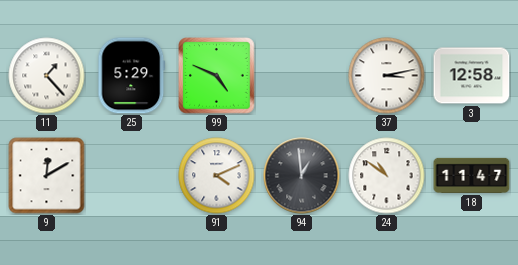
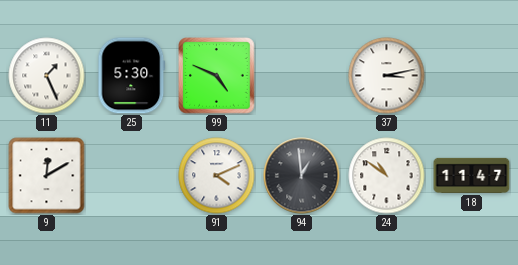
11: 1:23 -> 1:26
25: 5:29 -> 5:30
3: 12:58 -> none
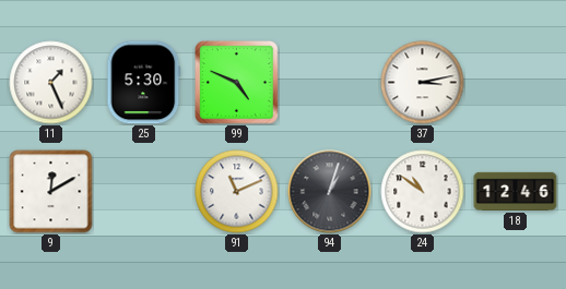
91: 4:11 -> 11:11
94: 12:59 -> 1:03
18: 11:47 -> 12:46
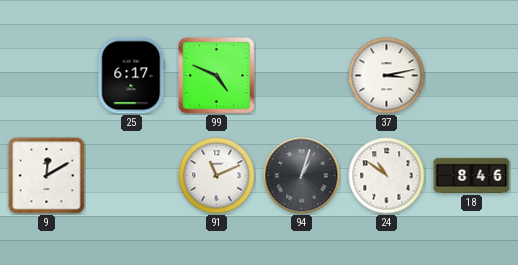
11: 1:26 -> none
25: 5:30 -> 6:17
18: 12:46 -> 8:46
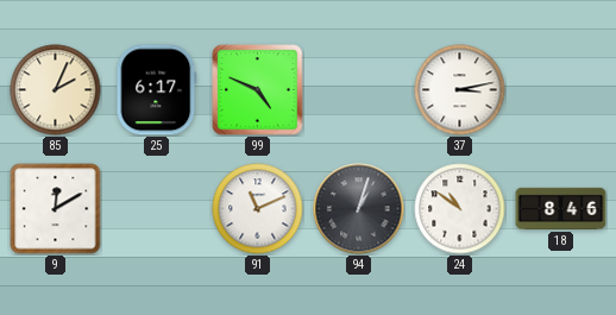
85: none -> 2:04
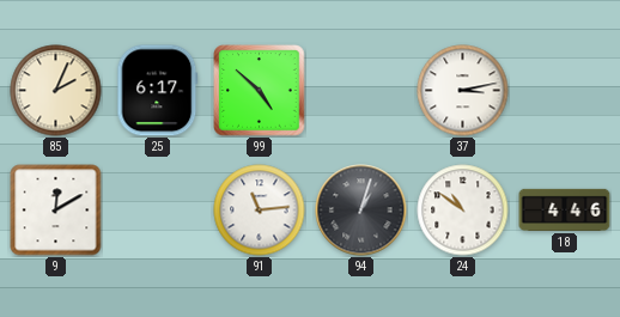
99: 4:49 -> 4:52
91: 11:11 -> 11:14
18: 8:46 -> 4:46
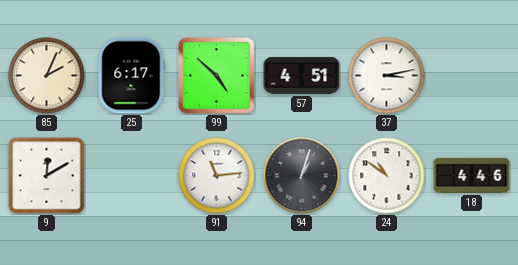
57: none -> 4:51
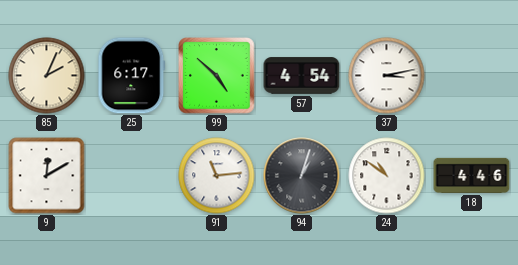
57: 4:51 -> 4:54
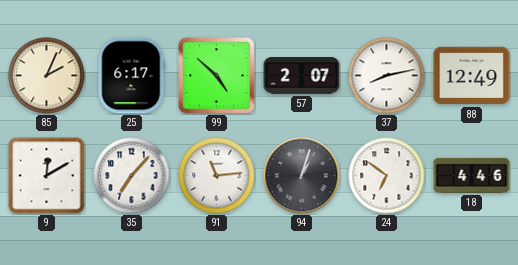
57: 4:54 -> 2:07
37: 3:13 -> 8:13
88: none -> 12:49
35: none -> 7:07
24: 10:51 -> 6:51
